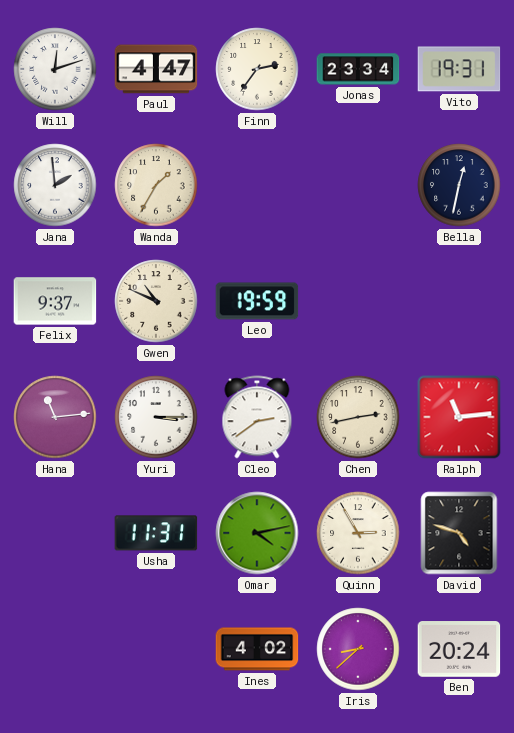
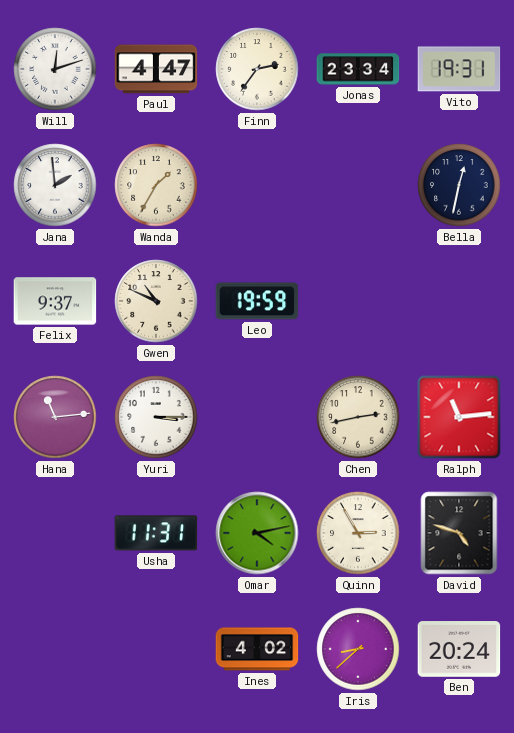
Cleo: 2:39 -> none
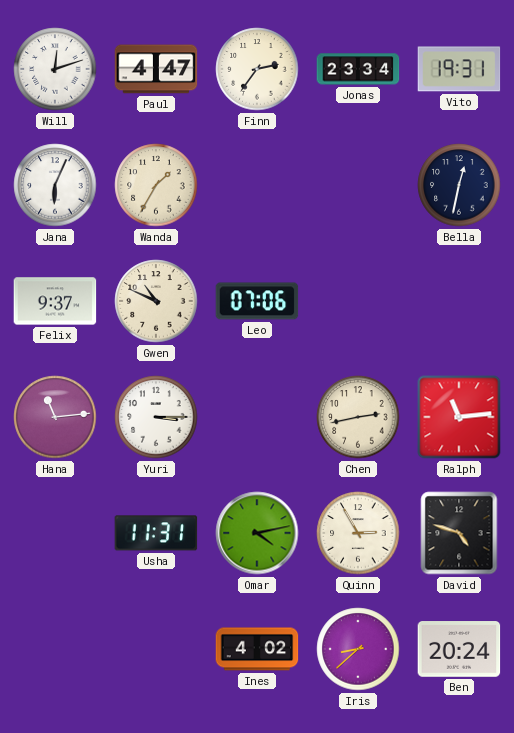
Jana: 1:59 -> 6:04
Leo: 19:59 -> 07:06
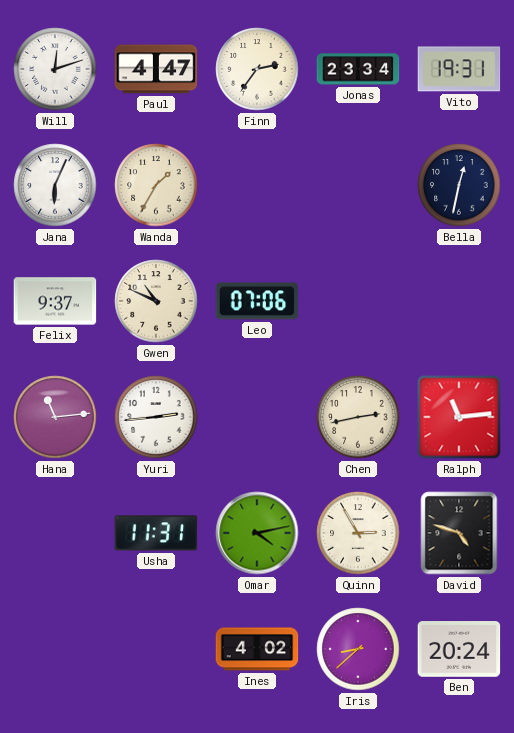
Yuri: 3:15 -> 2:44
